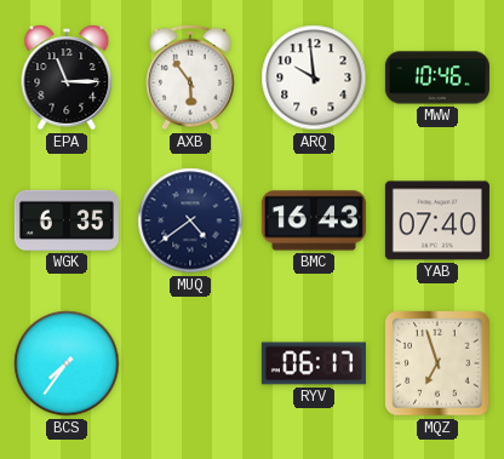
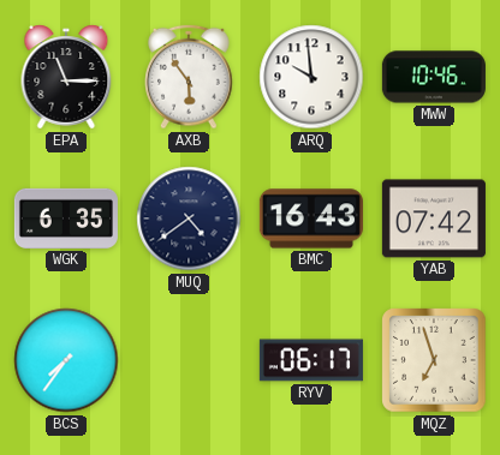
YAB: 07:40 -> 07:42
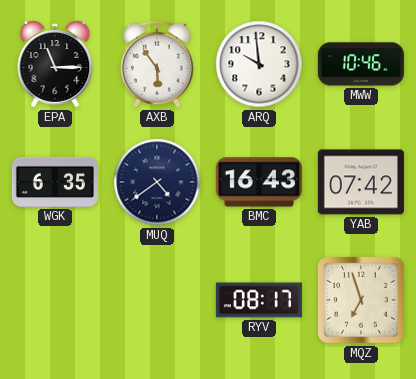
BCS: 7:36 -> none
RYV: 06:17 -> 08:17
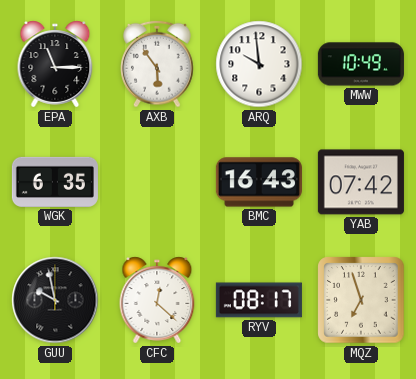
MWW: 10:46 -> 10:49
MUQ: 4:39 -> none
GUU: none -> 9:58
CFC: none -> 12:22
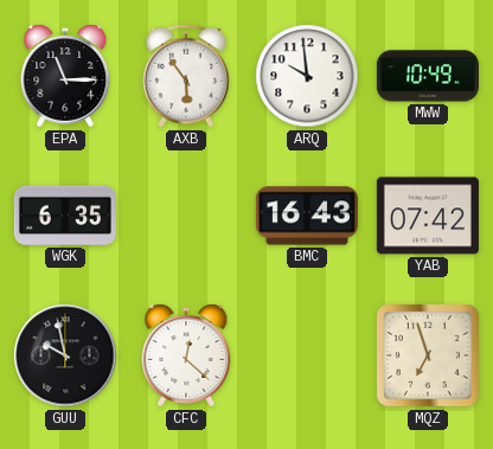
RYV: 08:17 -> none
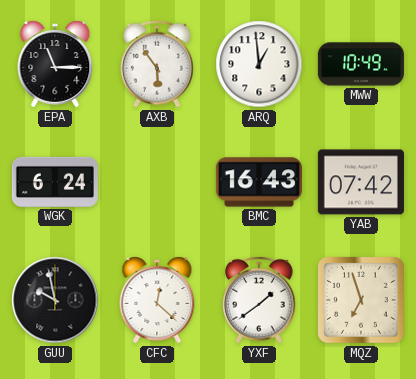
ARQ: 9:59 -> 12:59
WGK: 6:35 -> 6:24
YXF: none -> 1:39
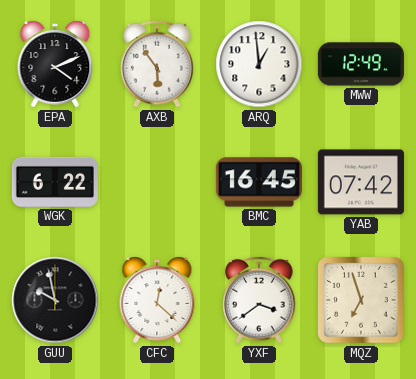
EPA: 11:15 -> 4:11
MWW: 10:49 -> 12:49
WGK: 6:24 -> 6:22
BMC: 16:43 -> 16:45
YXF: 1:39 -> 3:39
